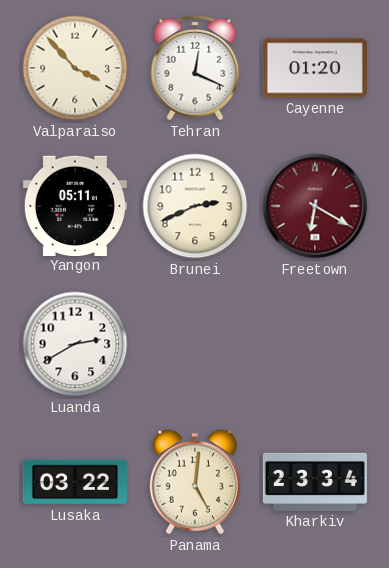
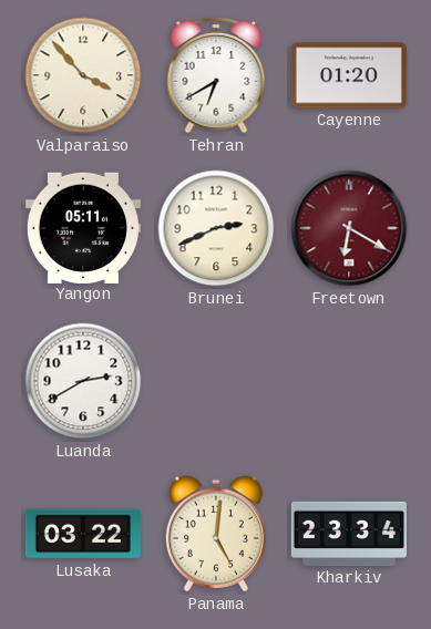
Tehran: 12:19 -> 6:40
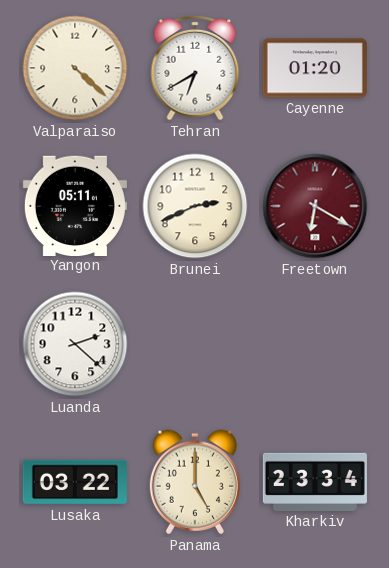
Valparaiso: 3:53 -> 4:22
Luanda: 2:40 -> 2:22
Panama: 5:01 -> 5:00
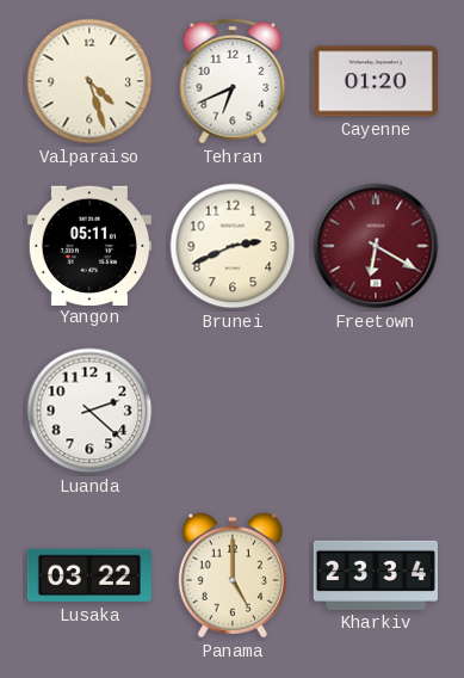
Valparaiso: 4:22 -> 4:27
Tehran: 6:40 -> 6:41
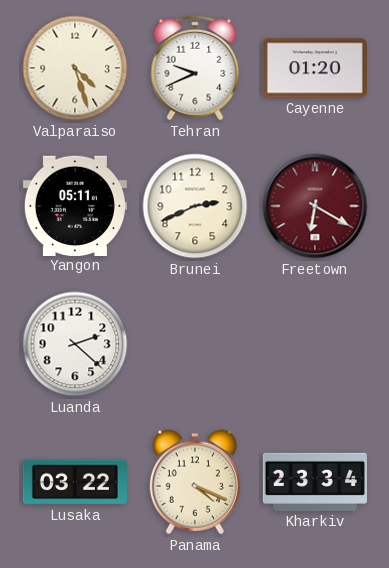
Tehran: 6:41 -> 9:41
Panama: 5:00 -> 4:19
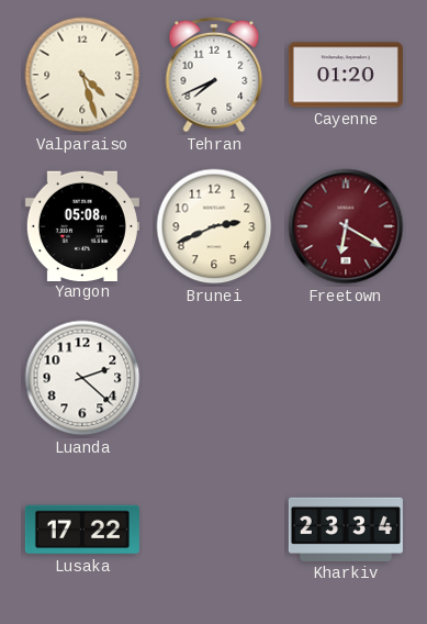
Tehran: 9:41 -> 7:41
Yangon: 05:11 -> 05:08
Lusaka: 03:22 -> 17:22
Panama: 4:19 -> none
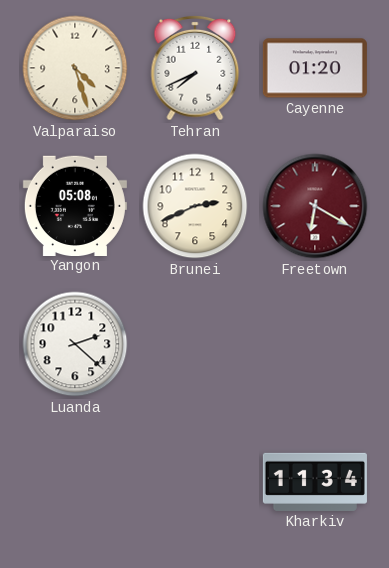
Lusaka: 17:22 -> none
Kharkiv: 23:34 -> 11:34
